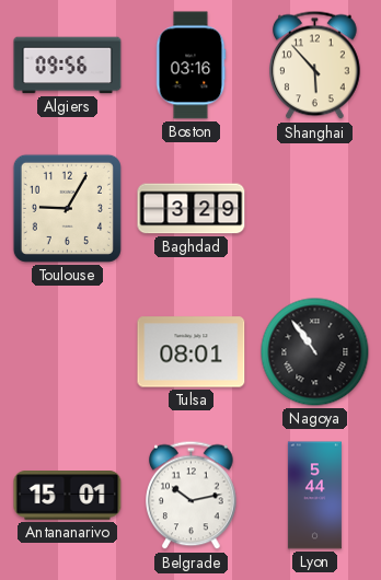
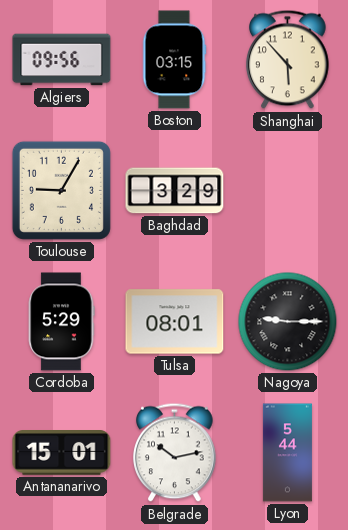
Boston: 03:16 -> 03:15
Cordoba: none -> 5:29
Nagoya: 10:54 -> 9:15
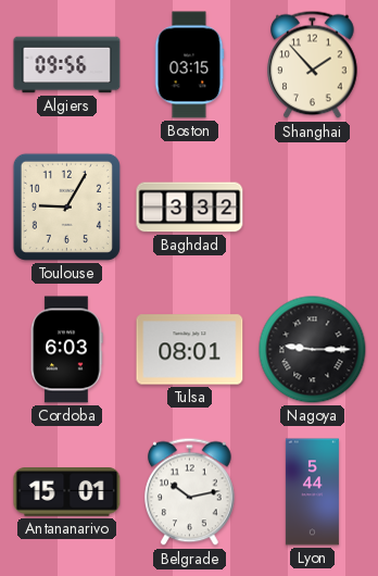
Shanghai: 5:53 -> 1:53
Baghdad: 3:29 -> 3:32
Cordoba: 5:29 -> 6:03
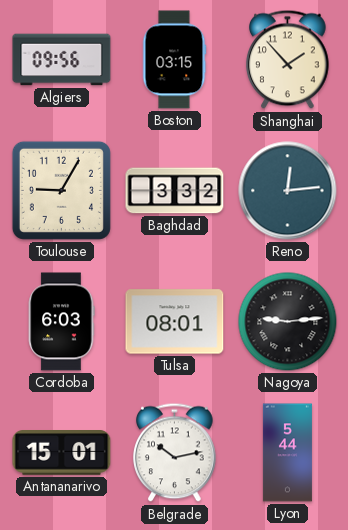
Reno: none -> 12:14
Nagoya: 9:15 -> 9:14
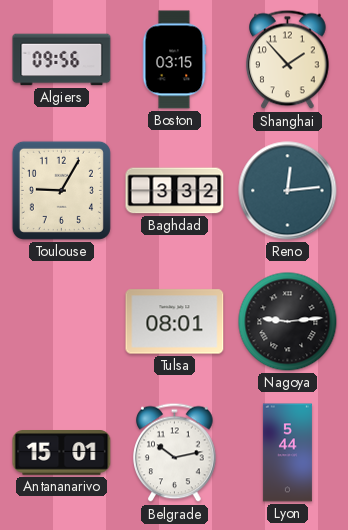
Cordoba: 6:03 -> none
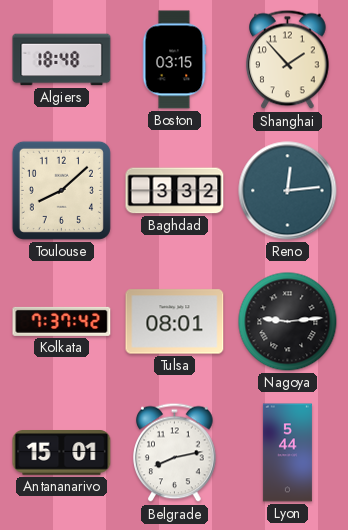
Algiers: 09:56 -> 18:48
Toulouse: 9:05 -> 8:08
Kolkata: none -> 7:37
Belgrade: 10:13 -> 8:13
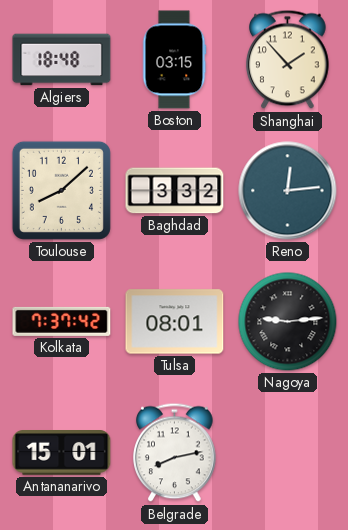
Lyon: 5:44 -> none
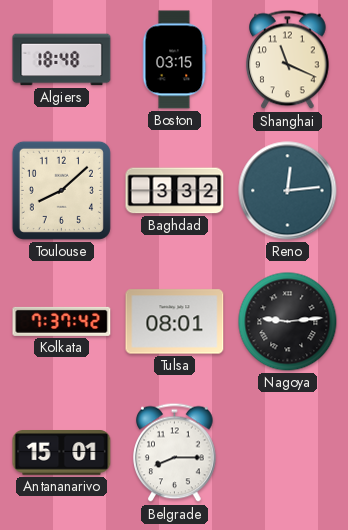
Shanghai: 1:53 -> 11:19
Belgrade: 8:13 -> 8:15
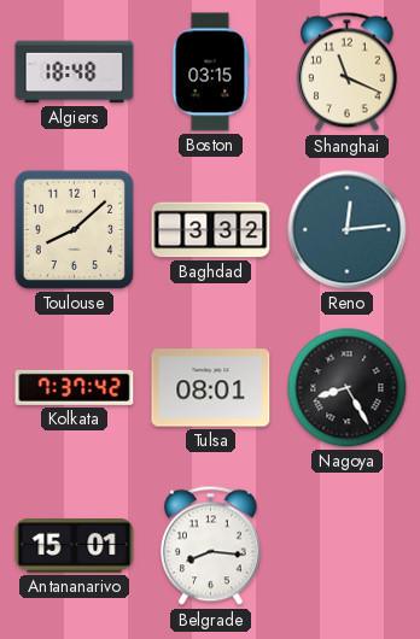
Nagoya: 9:14 -> 8:25
Belgrade: 8:15 -> 8:16
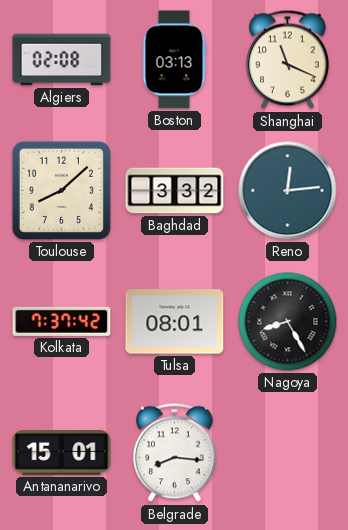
Algiers: 18:48 -> 02:08
Boston: 03:15 -> 03:13
